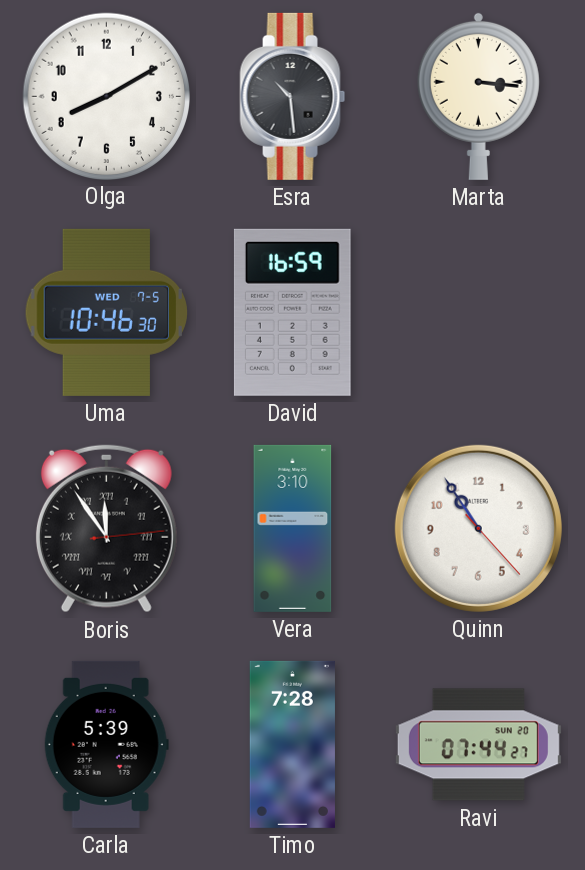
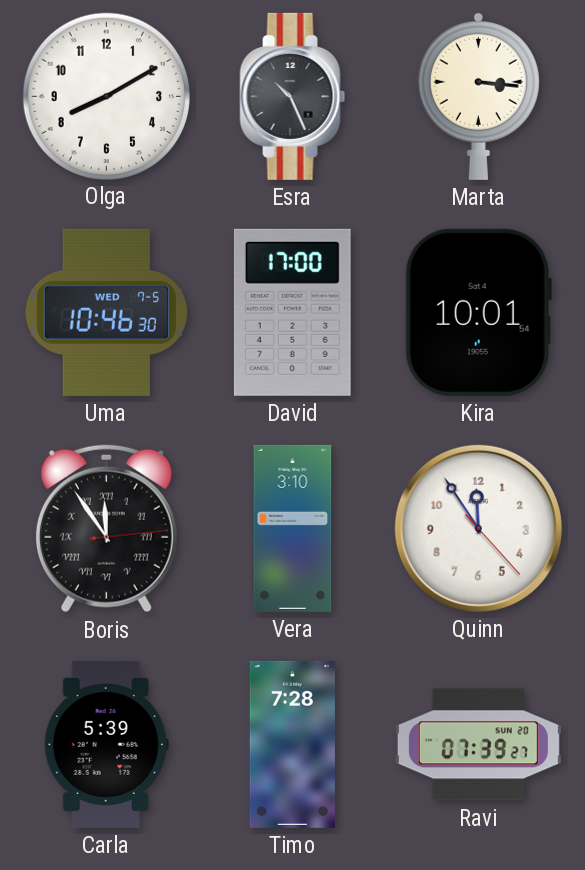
Esra: 10:29 -> 10:26
David: 16:59 -> 17:00
Kira: none -> 10:01
Quinn: 10:54 -> 11:54
Ravi: 07:44 -> 07:39
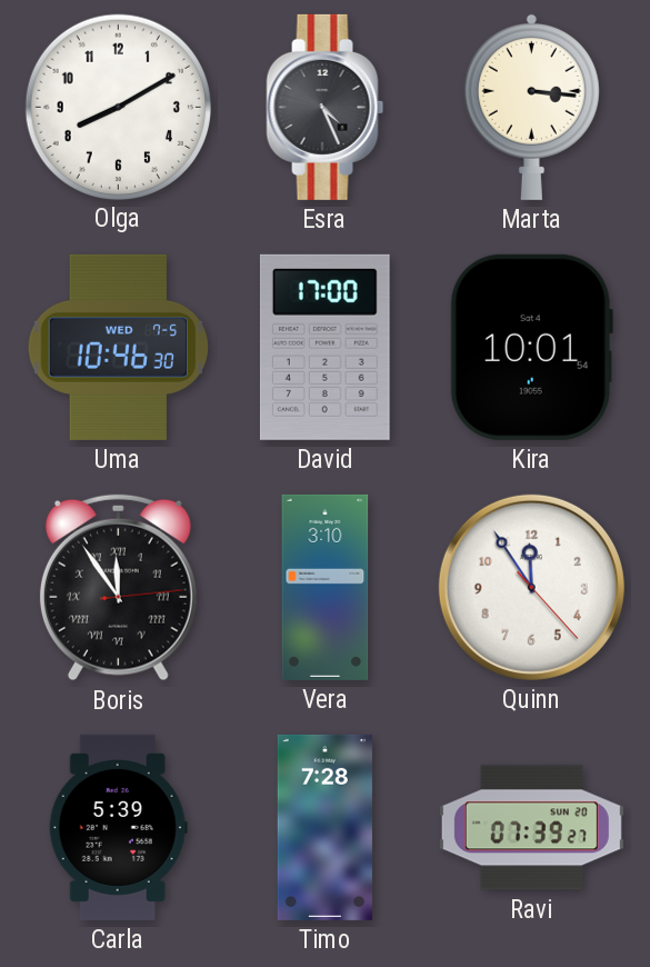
Esra: 10:26 -> 4:26
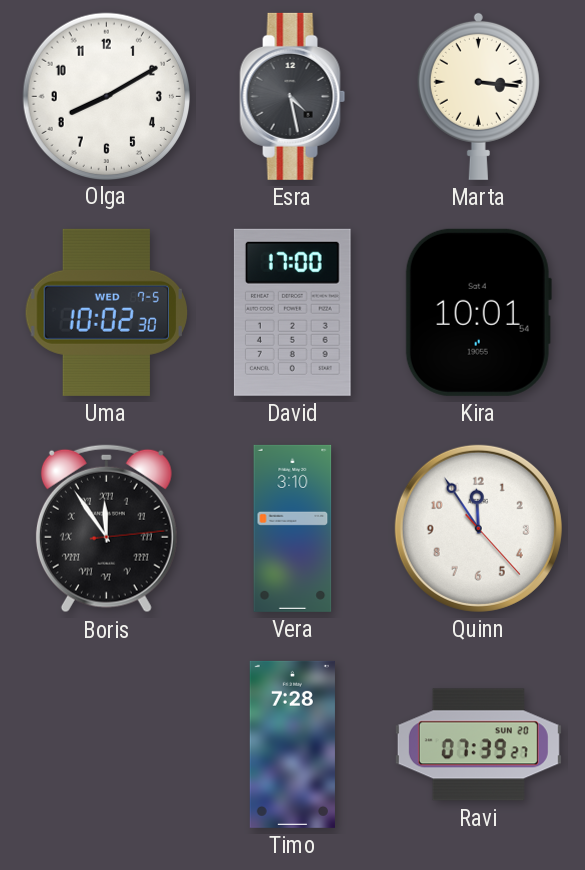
Esra: 4:26 -> 4:28
Uma: 10:46 -> 10:02
Carla: 5:39 -> none
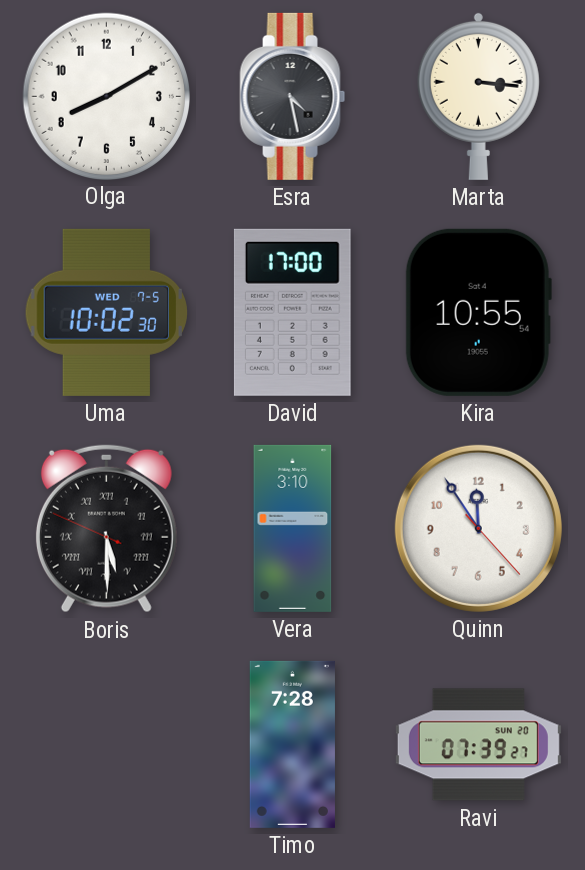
Kira: 10:01 -> 10:55
Boris: 11:54 -> 5:29
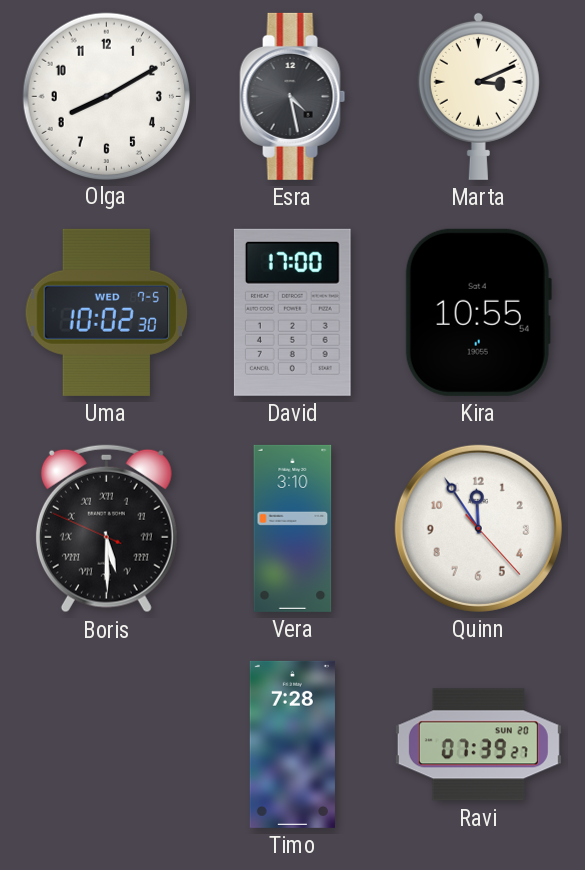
Marta: 3:16 -> 3:11
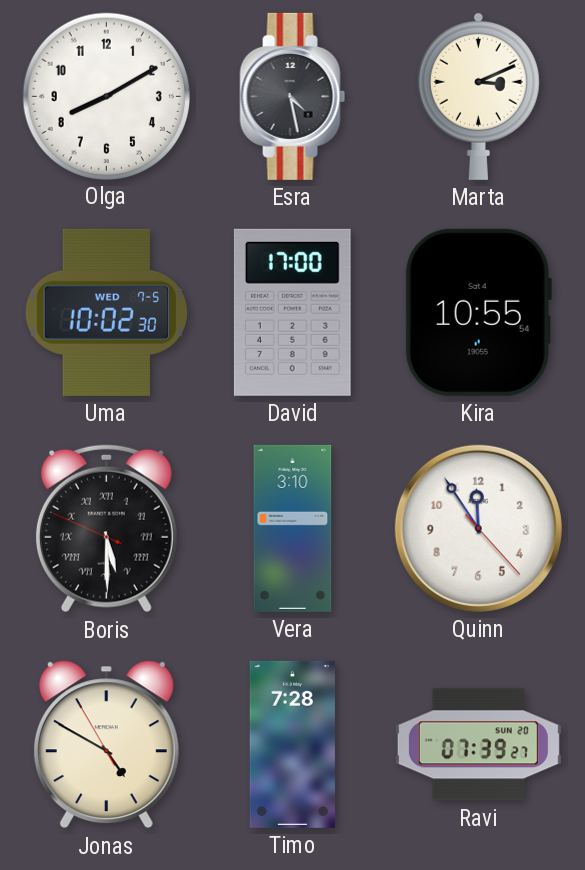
Jonas: none -> 4:49
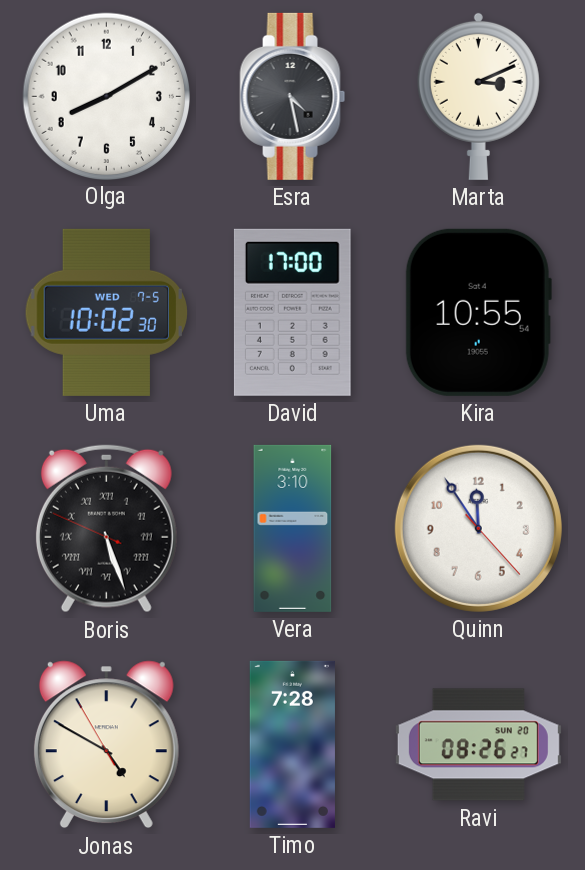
Boris: 5:29 -> 5:26
Ravi: 07:39 -> 08:26
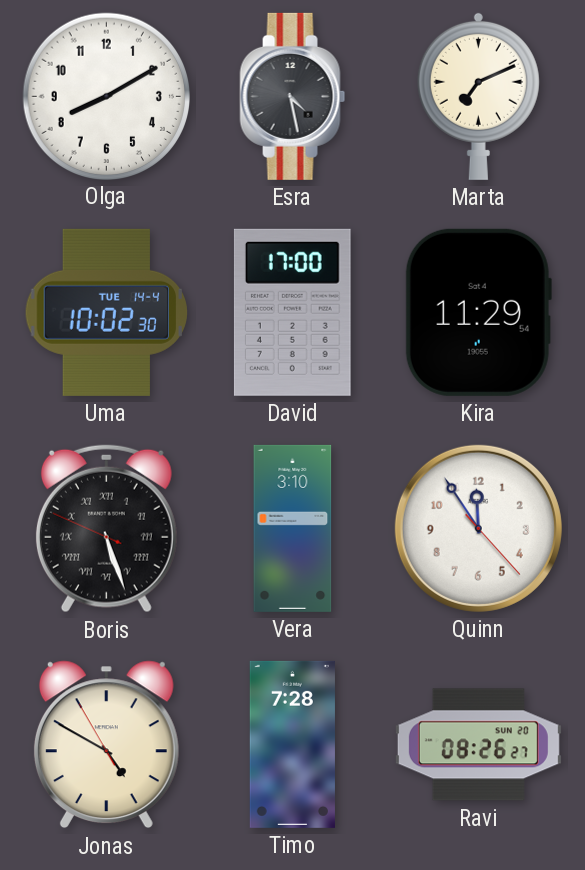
Marta: 3:11 -> 7:11
Uma date: WED 7-5 -> TUE 14-4
Kira: 10:55 -> 11:29
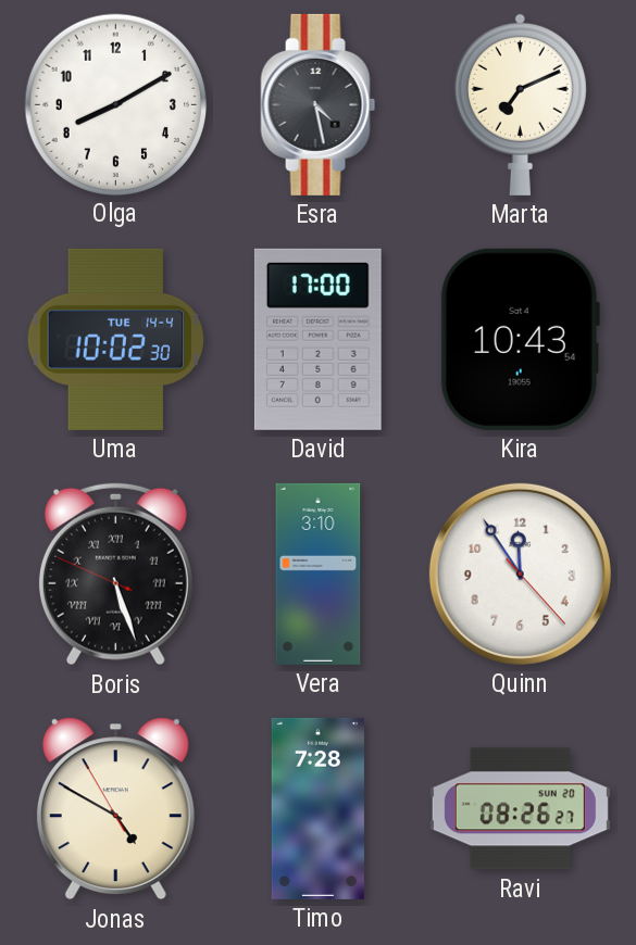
Kira: 11:29 -> 10:43
